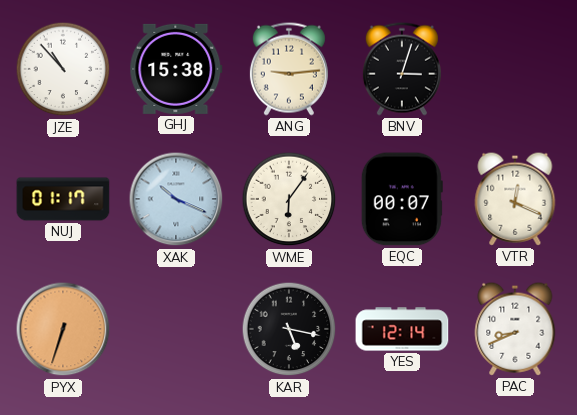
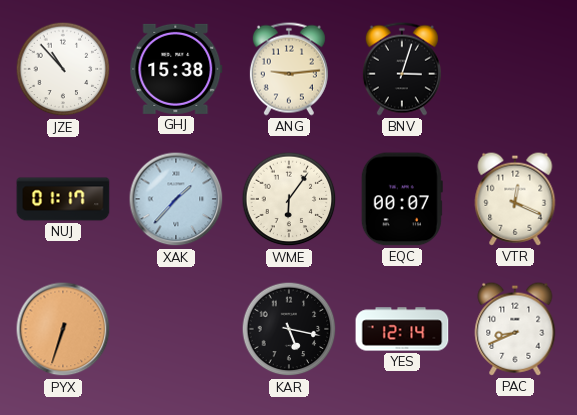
XAK: 10:19 -> 1:37
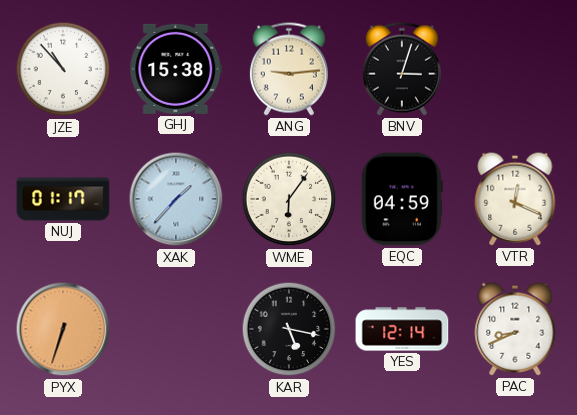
EQC: 00:07 -> 04:59
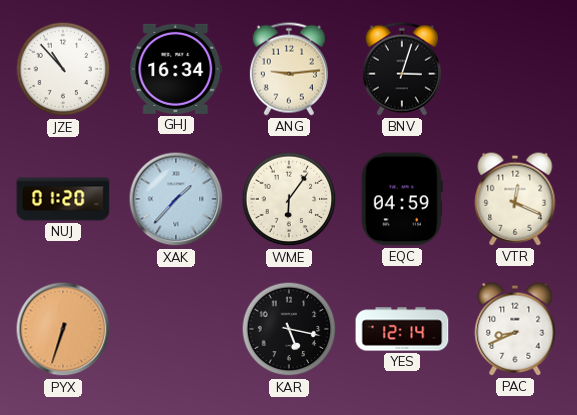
GHJ: 15:38 -> 16:34
NUJ: 01:17 -> 01:20
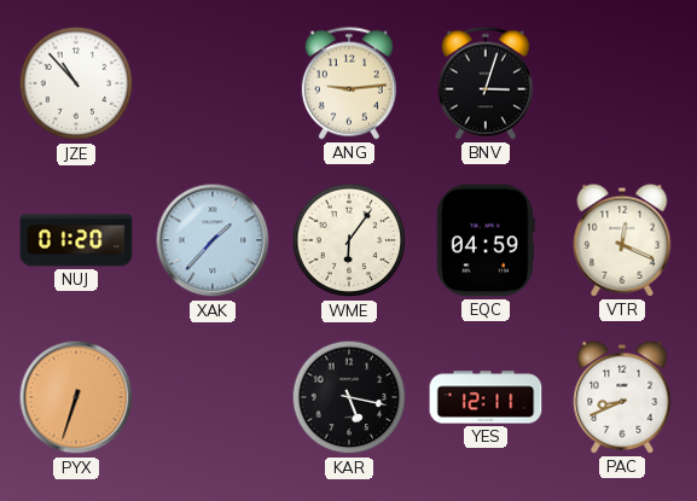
GHJ: 16:34 -> none
YES: 12:14 -> 12:11
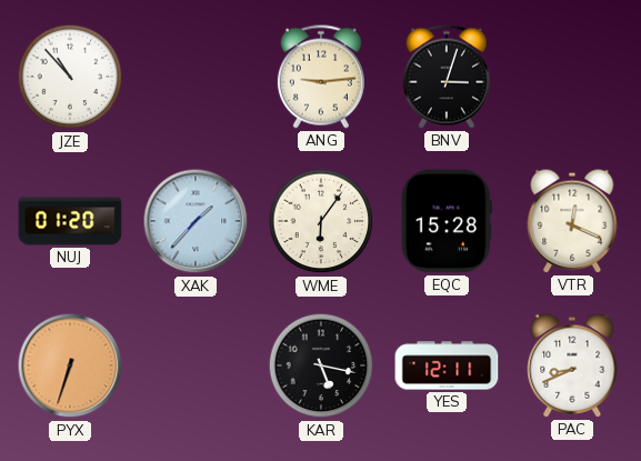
EQC: 04:59 -> 15:28
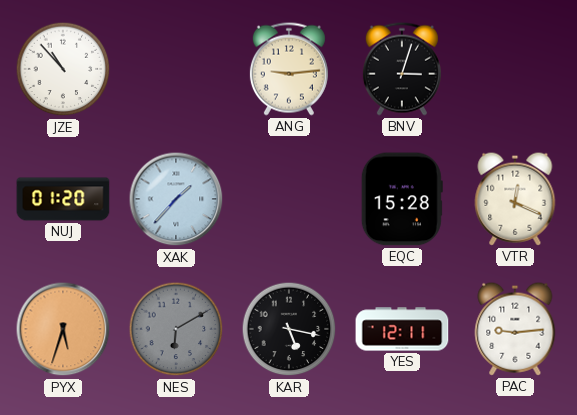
WME: 6:06 -> none
PYX: 6:33 -> 5:33
NES: none -> 6:10
PAC: 8:41 -> 9:14
